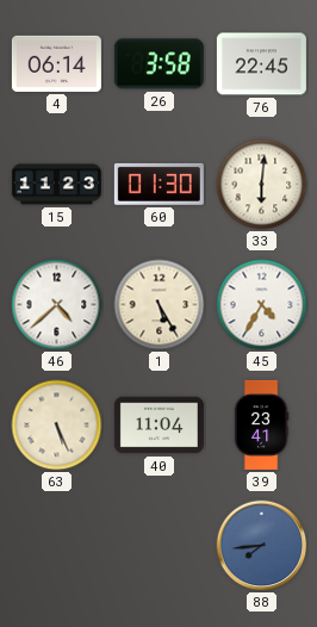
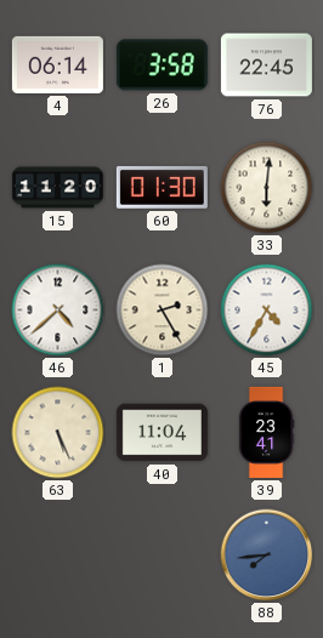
15: 11:23 -> 11:20
1: 5:25 -> 2:25
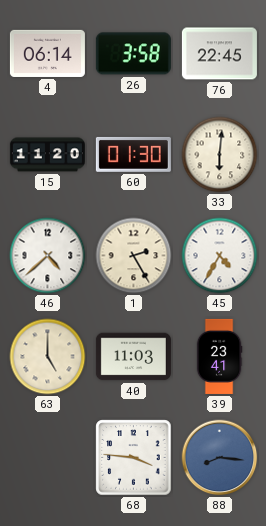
63: 5:26 -> 5:00
40: 11:04 -> 11:03
68: none -> 3:46
88: 7:44 -> 8:16
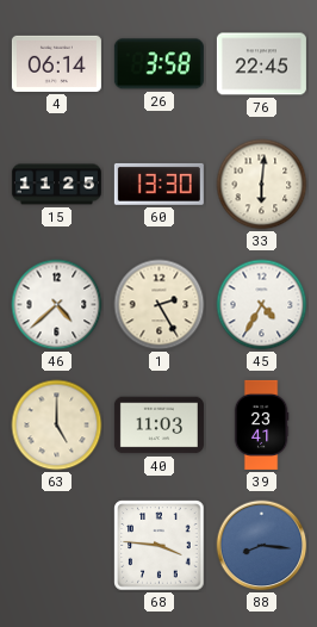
15: 11:20 -> 11:25
60: 01:30 -> 13:30
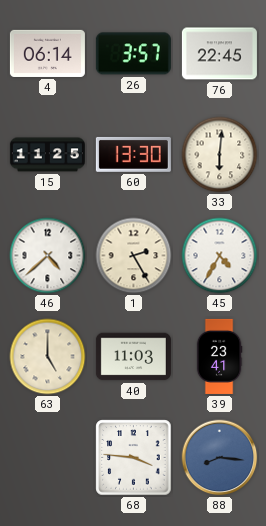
26: 3:58 -> 3:57
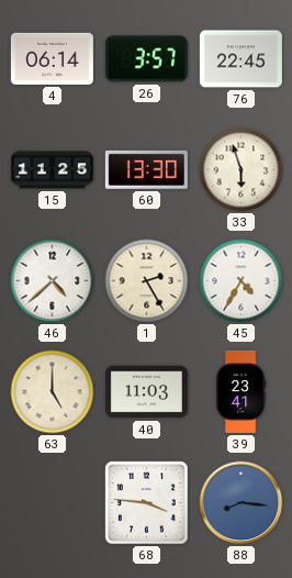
33: 6:01 -> 5:57
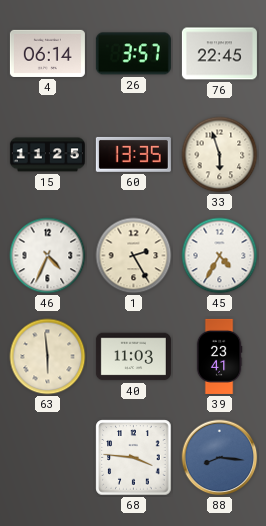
60: 13:30 -> 13:35
46: 4:38 -> 4:34
63: 5:00 -> 5:59
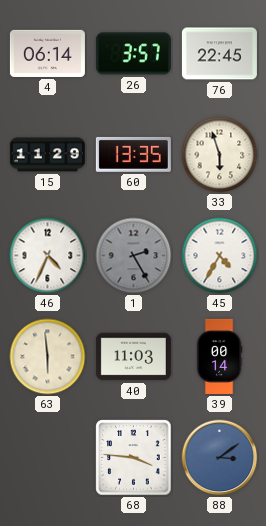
15: 11:25 -> 11:29
1 dial: cream -> grey
39: 23:41 -> 00:14
88: 8:16 -> 3:09
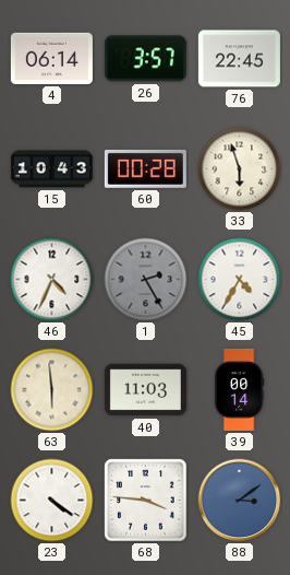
15: 11:29 -> 10:43
60: 13:35 -> 00:28
23: none -> 4:21
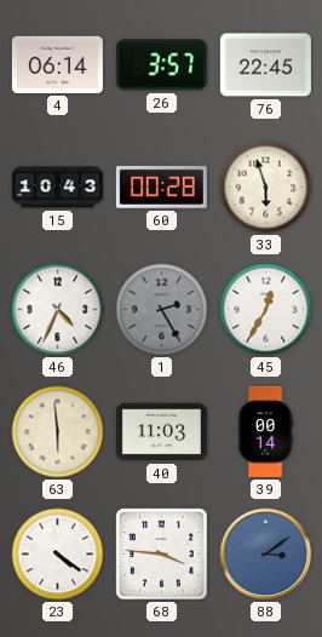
45: 4:35 -> 12:35
